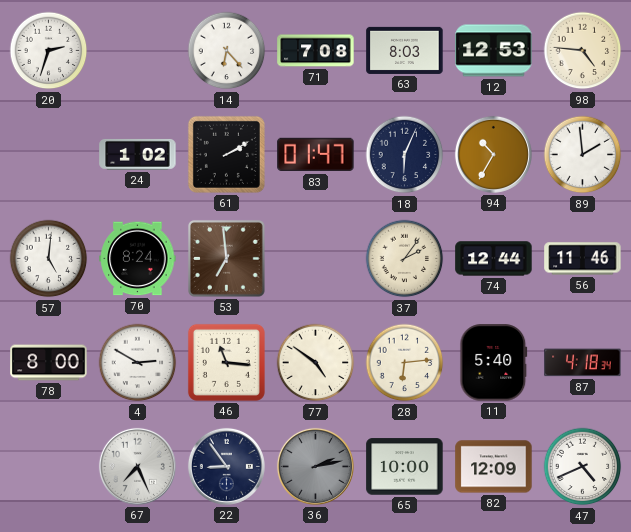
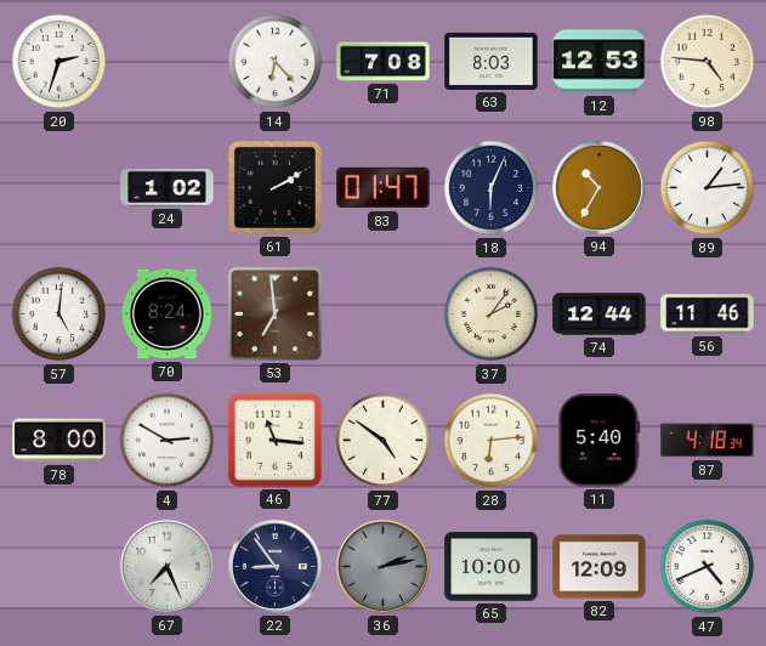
89: 1:59 -> 1:14
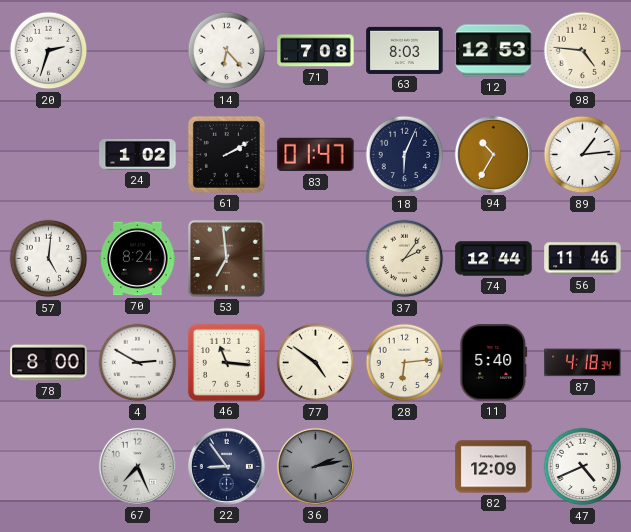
65: 10:00 -> none
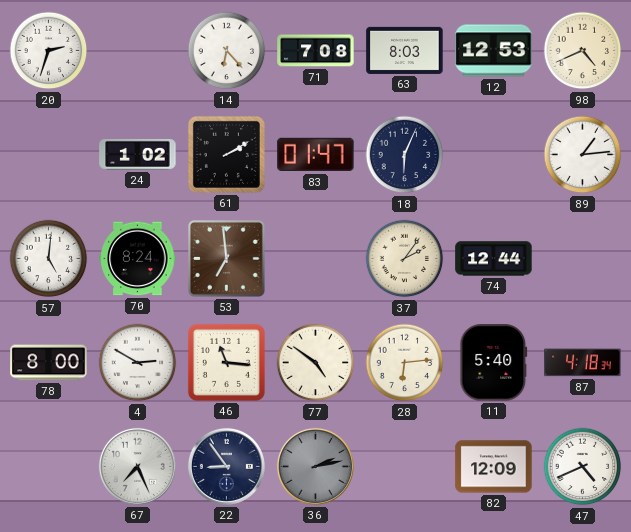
98: 4:46 -> 4:41
94: 10:35 -> none
56: 11:46 -> none
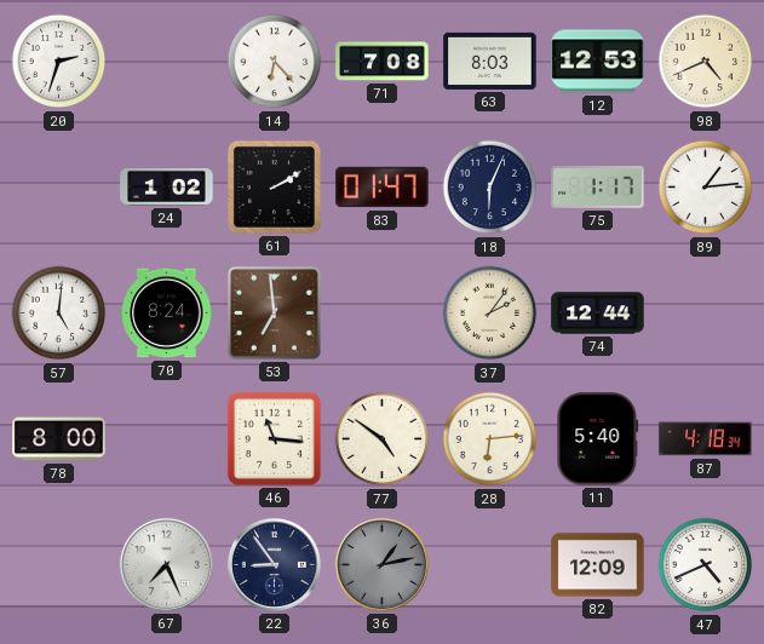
75: none -> 1:17
4: 2:50 -> none
36: 2:13 -> 1:13
